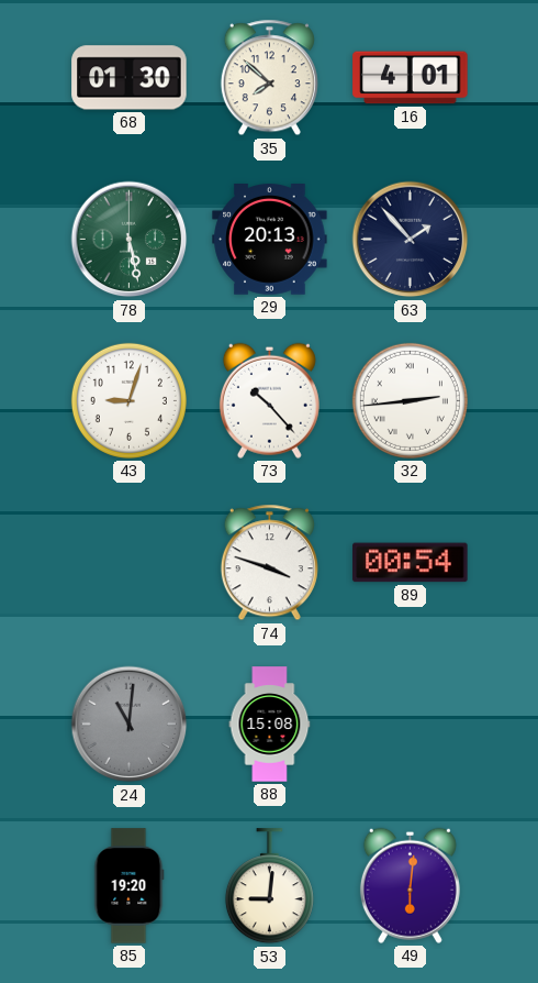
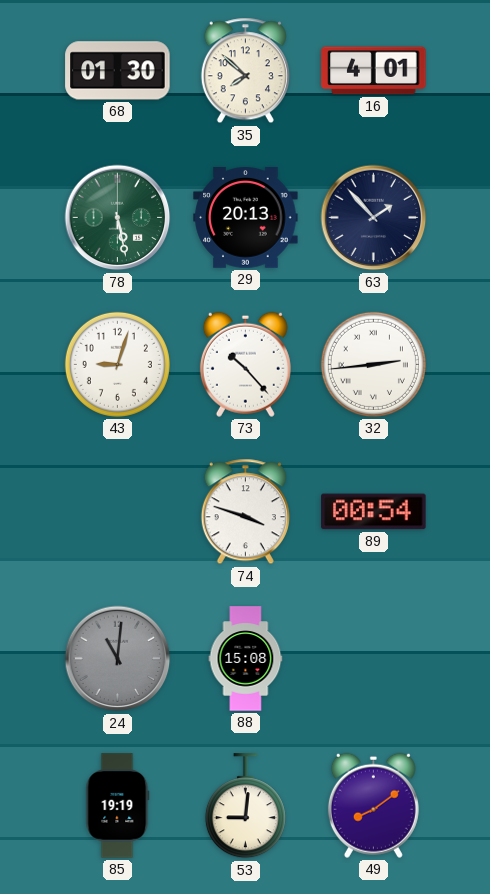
85: 19:20 -> 19:19
49: 6:01 -> 8:09
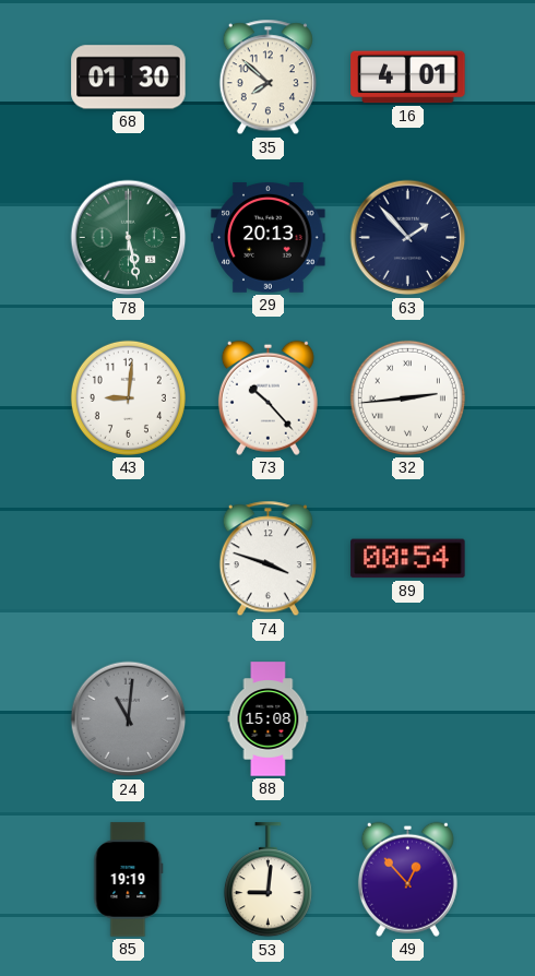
43: 9:03 -> 9:01
49: 8:09 -> 12:53
